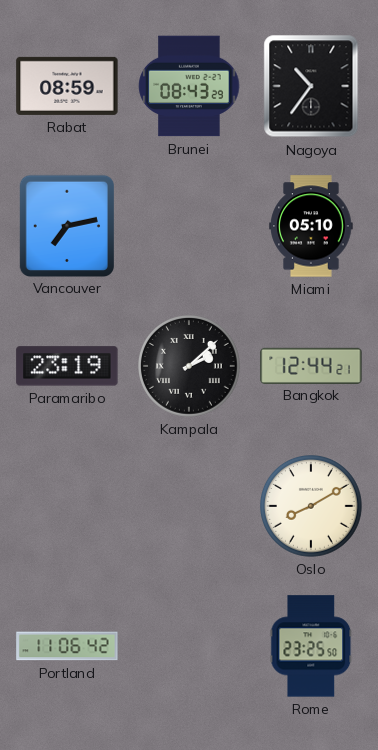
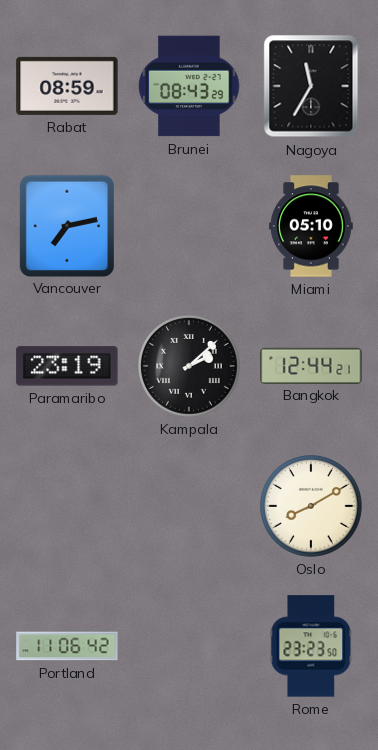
Nagoya: 10:36 -> 11:35
Rome: 23:25 -> 23:23
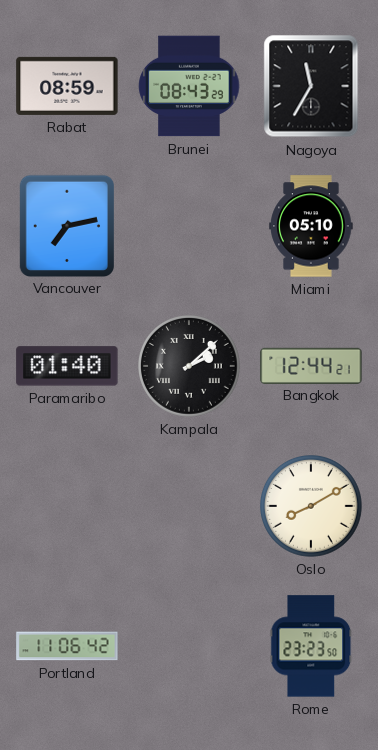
Paramaribo: 23:19 -> 01:40
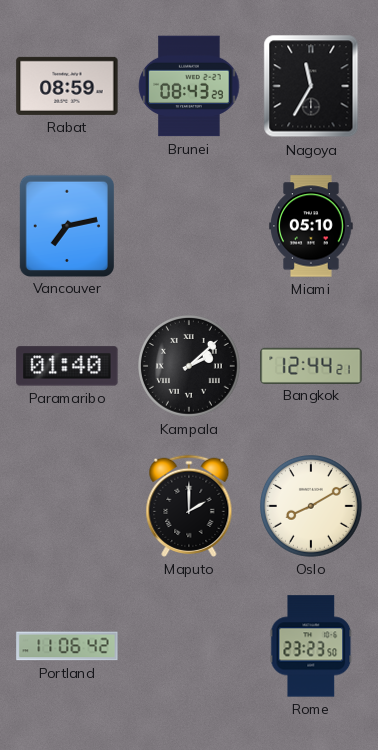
Maputo: none -> 2:00
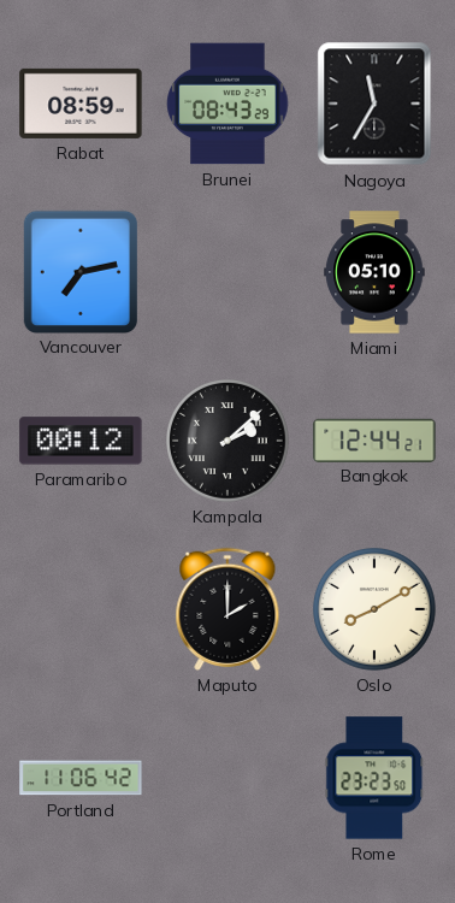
Paramaribo: 01:40 -> 00:12
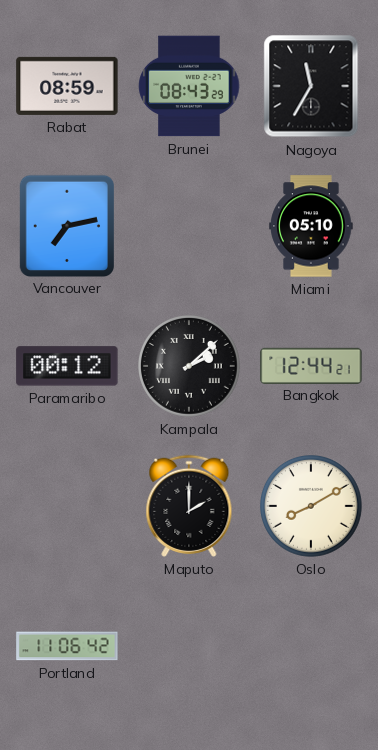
Rome: 23:23 -> none
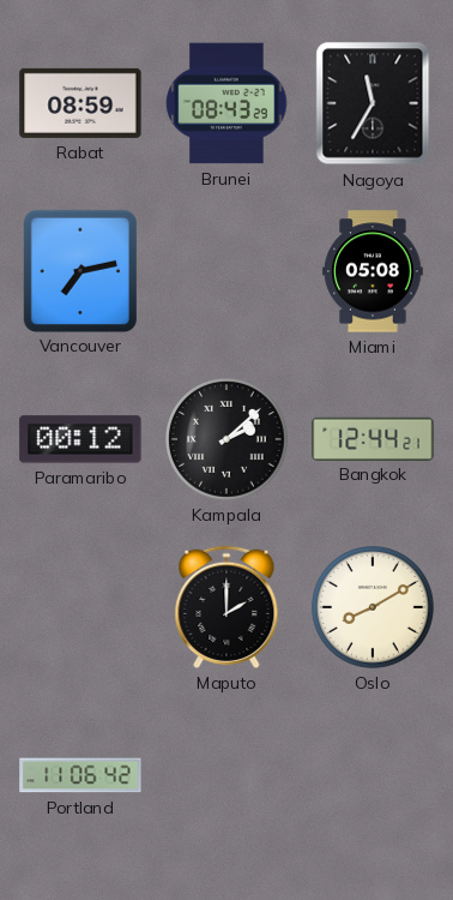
Miami: 05:10 -> 05:08
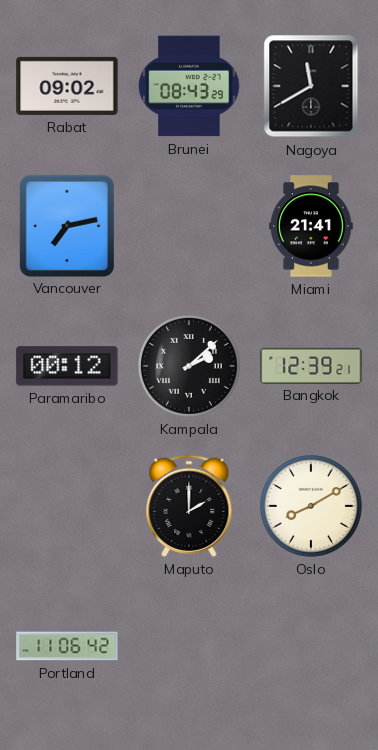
Rabat: 08:59 -> 09:02
Nagoya: 11:35 -> 11:40
Miami: 05:08 -> 21:41
Bangkok: 12:44 -> 12:39
